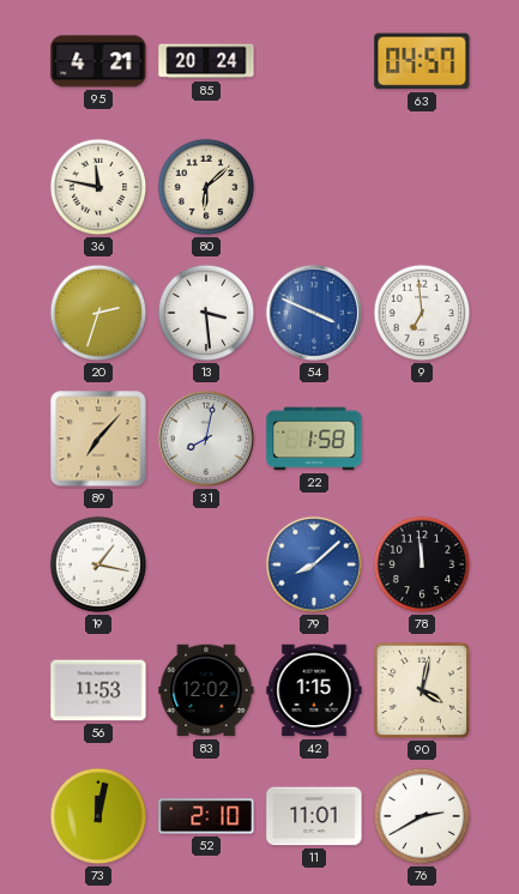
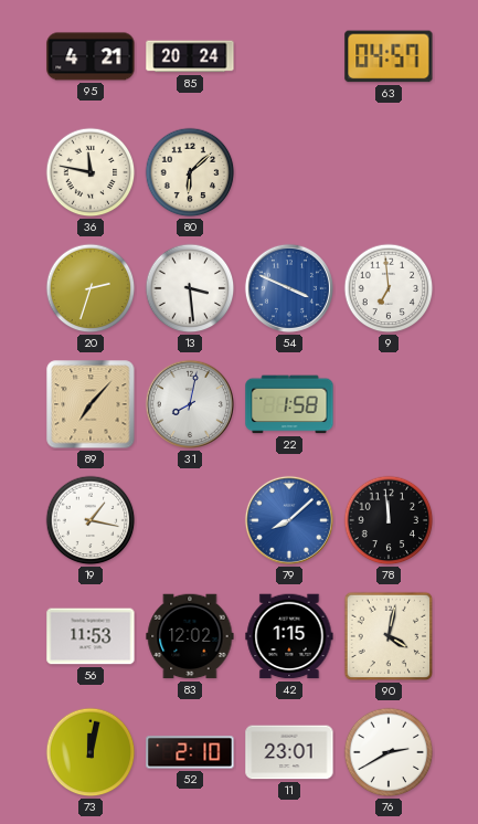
11: 11:01 -> 23:01
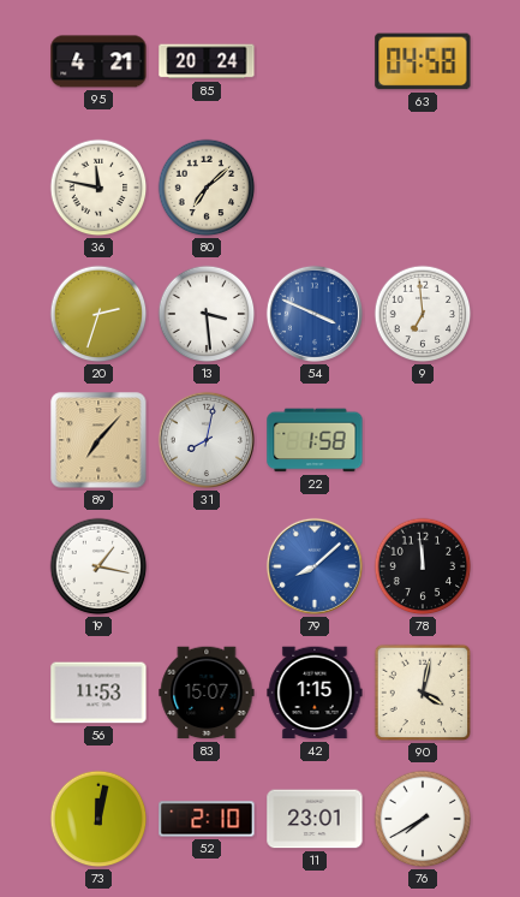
63: 04:57 -> 04:58
80: 6:08 -> 7:08
83: 12:02 -> 15:07
76: 2:40 -> 7:40
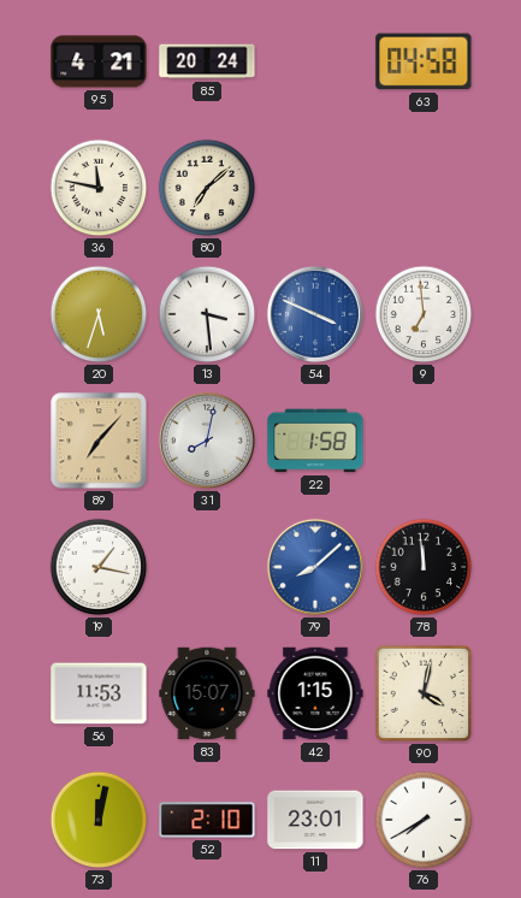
20: 2:33 -> 5:33
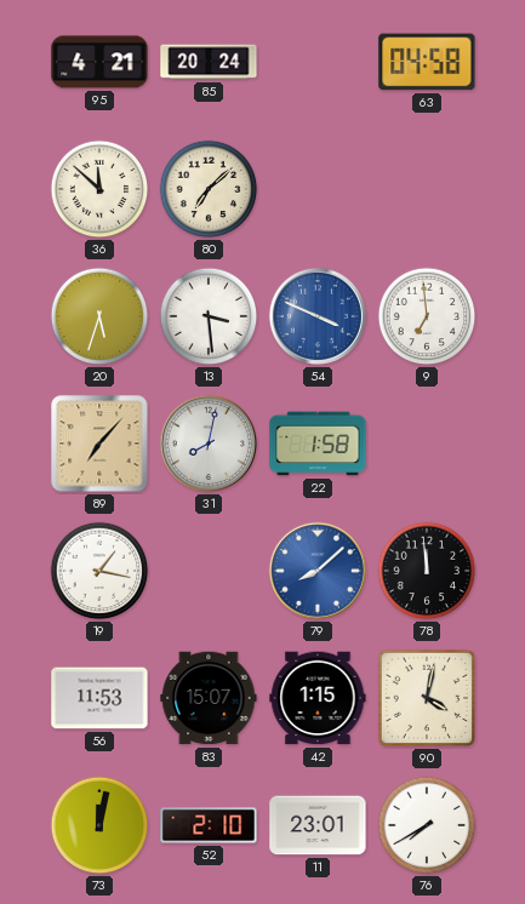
36: 11:47 -> 11:52
